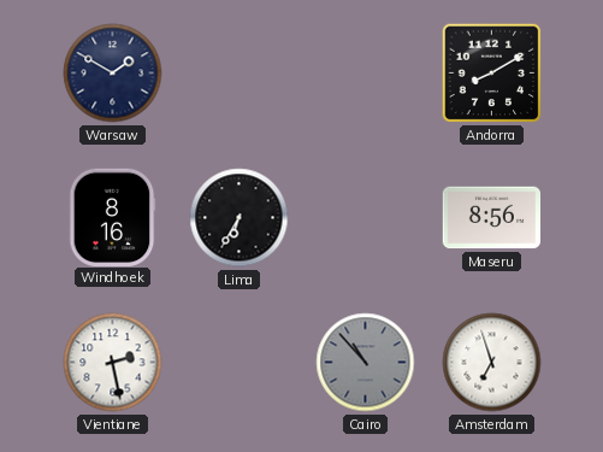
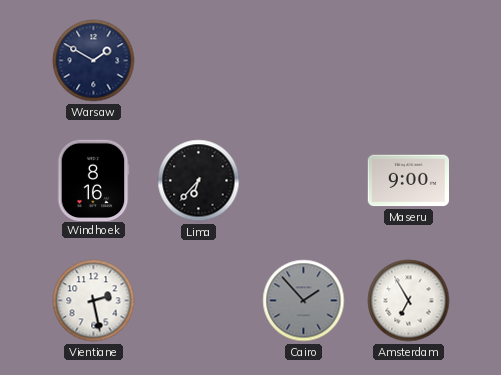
Andorra: 8:10 -> none
Lima: 6:35 -> 6:37
Maseru: 8:56 -> 9:00
Cairo: 10:53 -> 1:53
Amsterdam: 6:57 -> 6:55
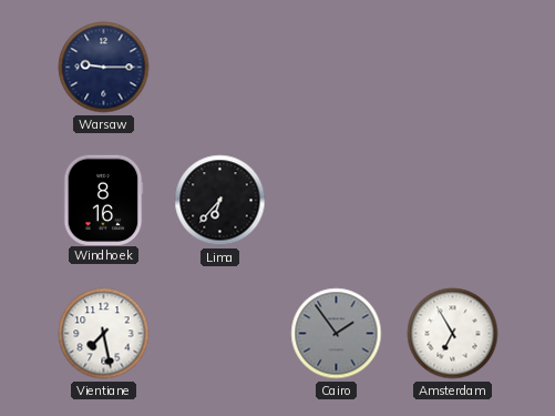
Warsaw: 1:50 -> 9:15
Maseru: 9:00 -> none
Vientiane: 2:28 -> 7:28
Cairo: 1:53 -> 1:54
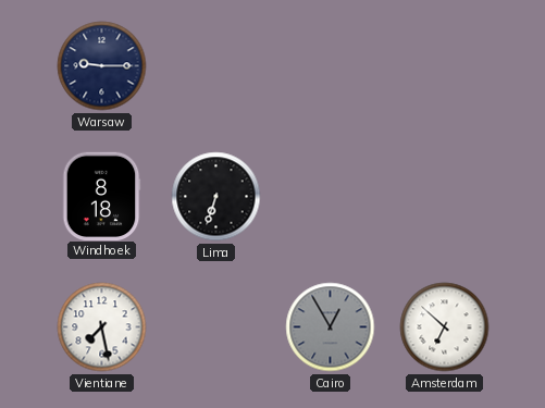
Windhoek: 8:16 -> 8:18
Lima: 6:37 -> 6:33
Cairo: 1:54 -> 12:55
Amsterdam: 6:55 -> 6:52
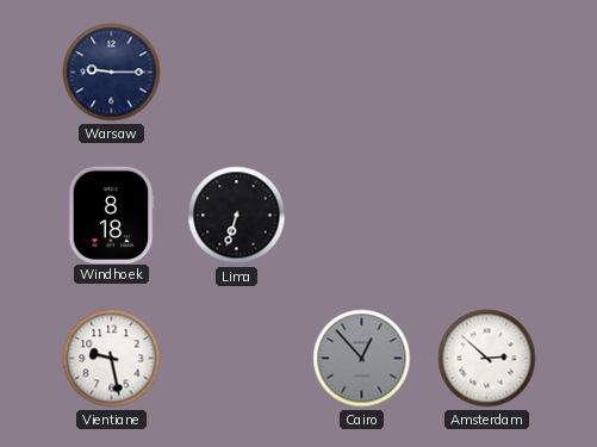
Vientiane: 7:28 -> 9:28
Cairo: 12:55 -> 12:53
Amsterdam: 6:52 -> 2:52
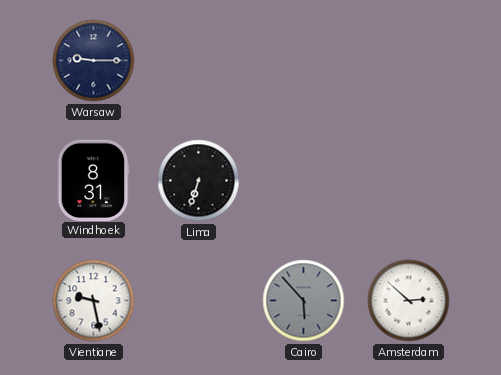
Windhoek: 8:18 -> 8:31
Cairo: 12:53 -> 5:53
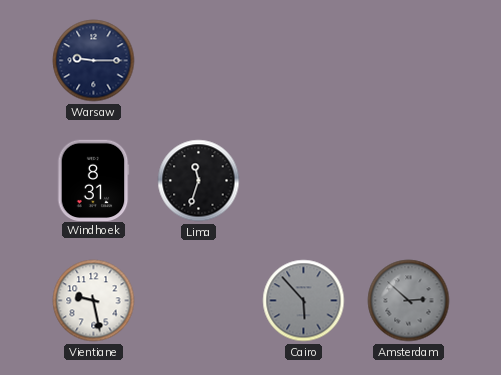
Lima: 6:33 -> 11:33
Amsterdam dial: white -> grey
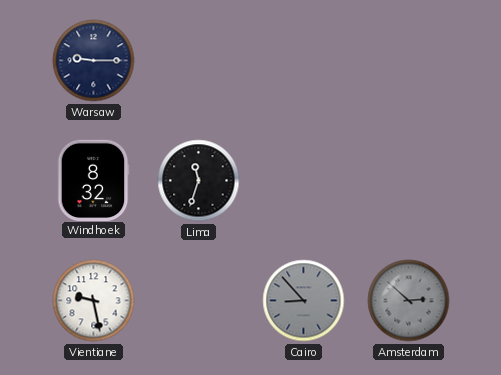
Windhoek: 8:31 -> 8:32
Cairo: 5:53 -> 8:53
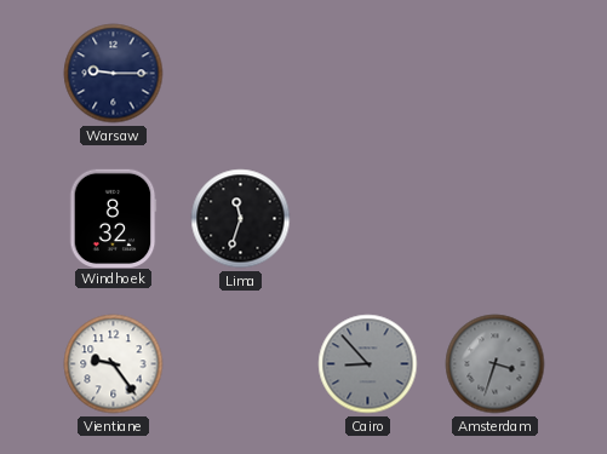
Vientiane: 9:28 -> 9:24
Amsterdam: 2:52 -> 3:33
